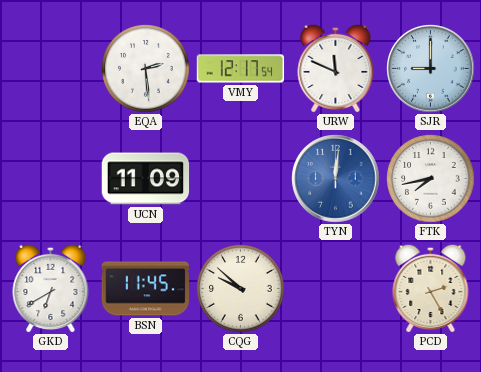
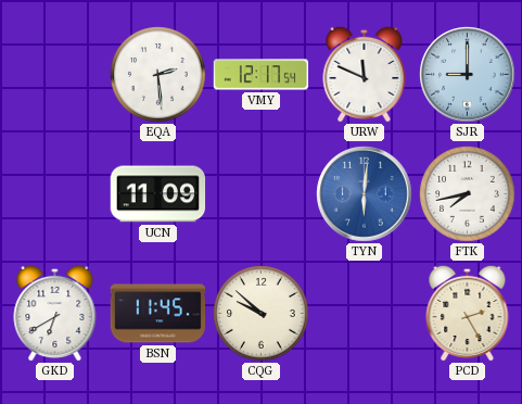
TYN: 12:01 -> 6:01
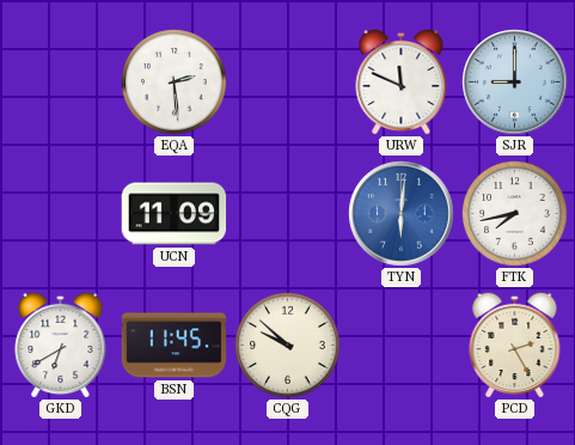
VMY: 12:17 -> none
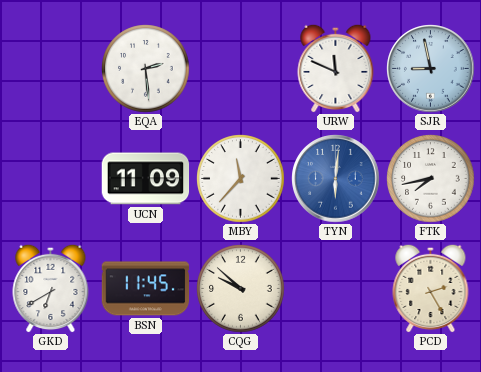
SJR: 9:00 -> 8:58
MBY: none -> 11:37
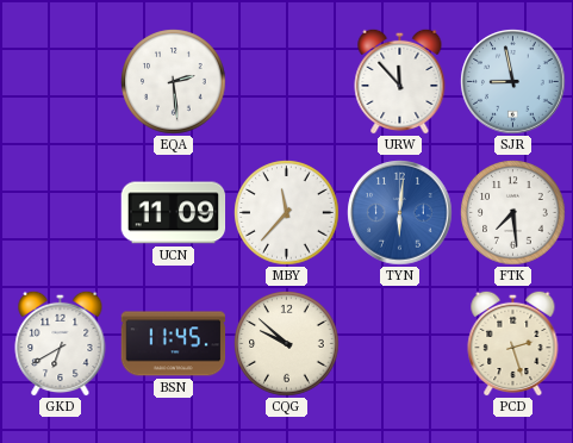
URW: 11:49 -> 11:53
FTK: 7:43 -> 7:29
PCD: 2:25 -> 2:27
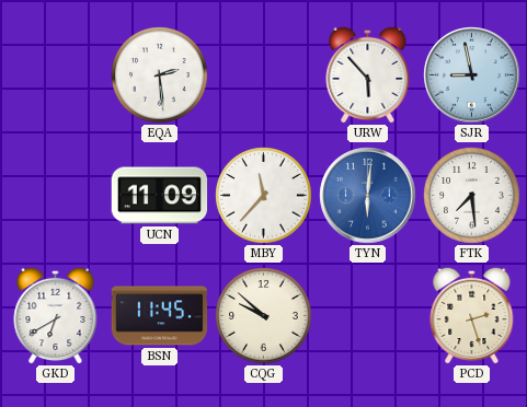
URW: 11:53 -> 5:53
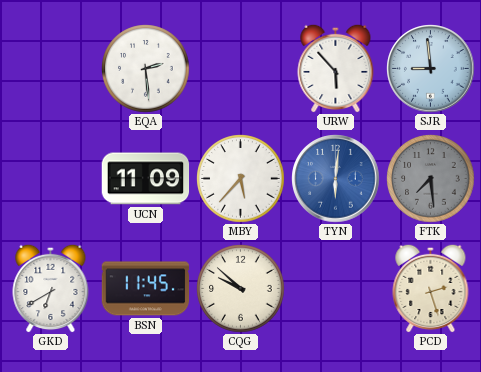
SJR: 8:58 -> 8:59
MBY: 11:37 -> 5:37
FTK dial: white -> grey
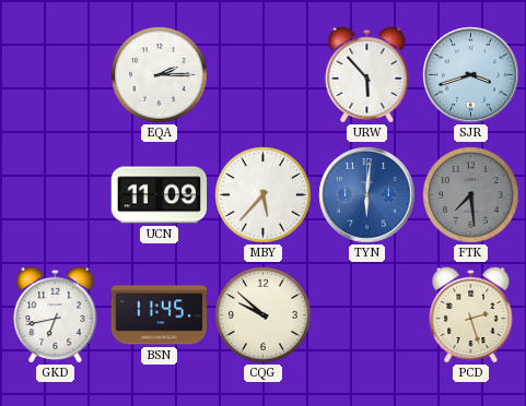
EQA: 2:29 -> 2:15
SJR: 8:59 -> 3:42
GKD: 6:40 -> 6:43
